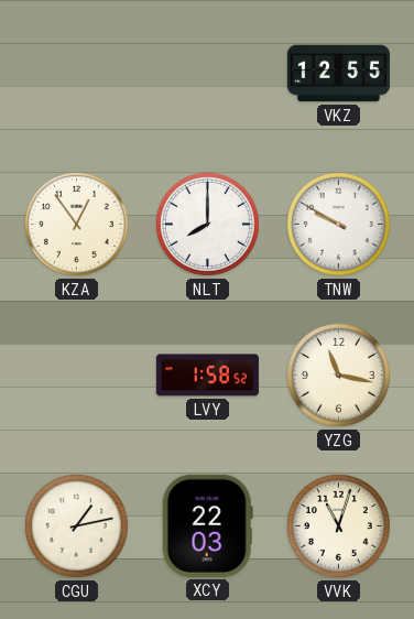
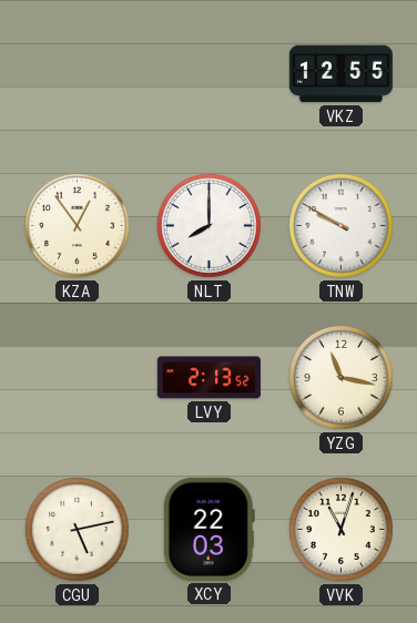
LVY: 1:58 -> 2:13
CGU: 1:13 -> 5:13
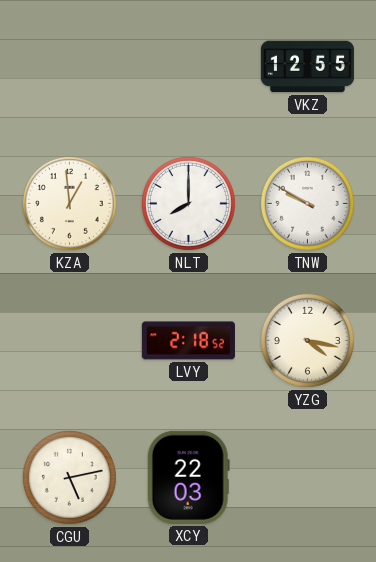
KZA: 12:54 -> 12:59
LVY: 2:13 -> 2:18
YZG: 11:17 -> 4:17
VVK: 11:03 -> none
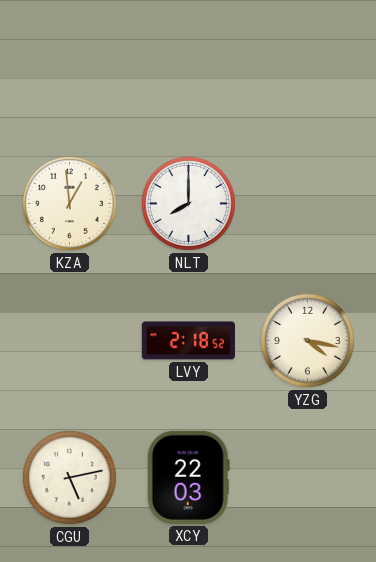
VKZ: 12:55 -> none
TNW: 9:50 -> none
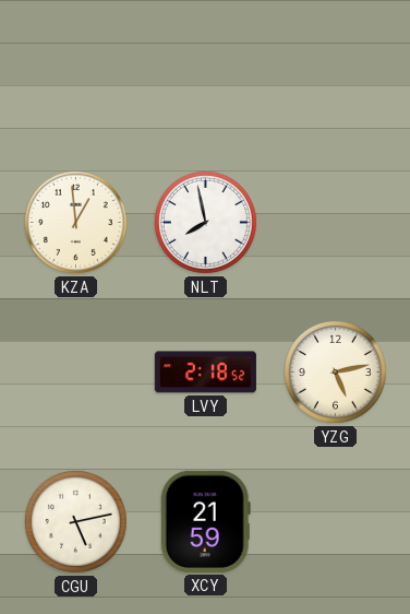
NLT: 8:00 -> 7:58
YZG: 4:17 -> 5:13
XCY: 22:03 -> 21:59
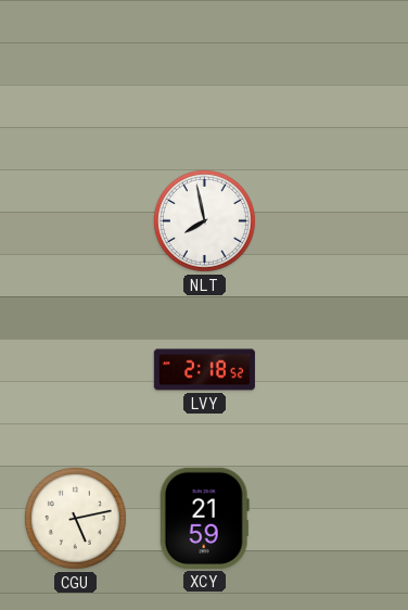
KZA: 12:59 -> none
YZG: 5:13 -> none
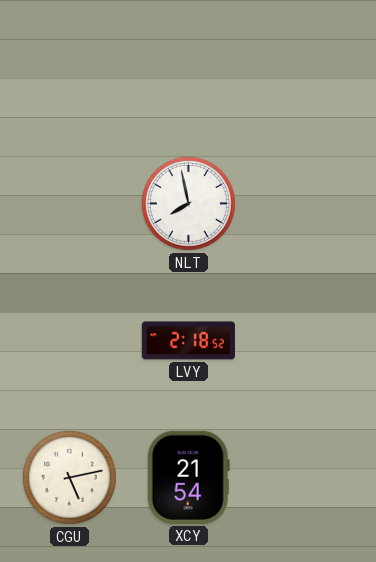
XCY: 21:59 -> 21:54
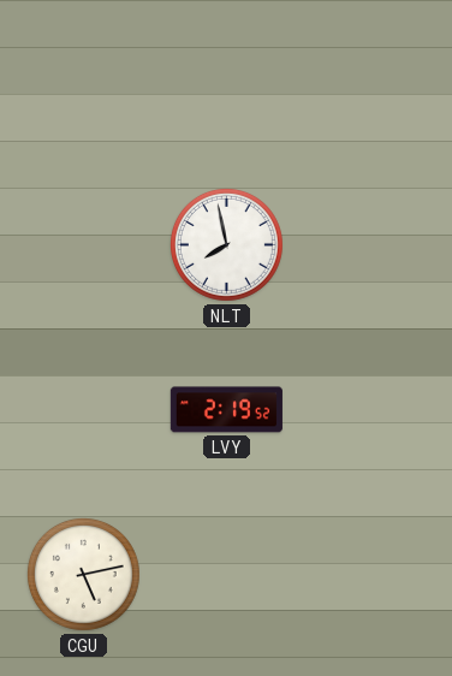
LVY: 2:18 -> 2:19
XCY: 21:54 -> none
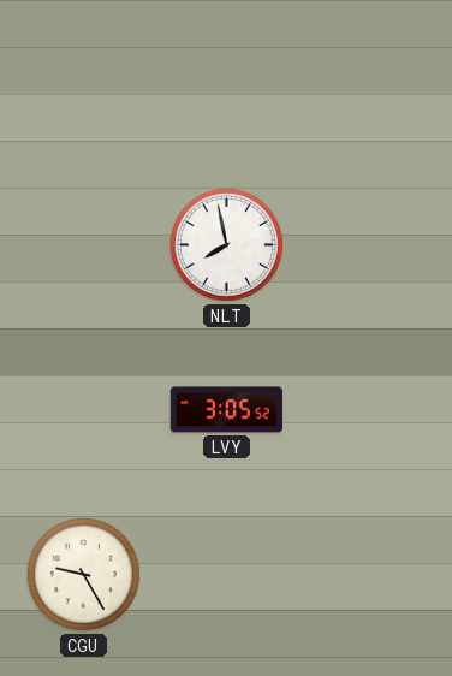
LVY: 2:19 -> 3:05
CGU: 5:13 -> 9:25
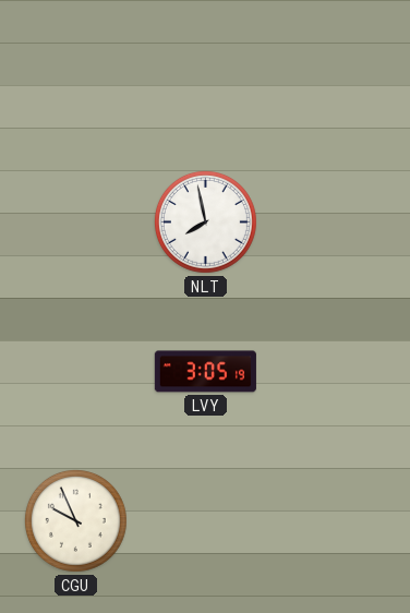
LVY: 3:05:52 -> 3:05:19
CGU: 9:25 -> 9:56
